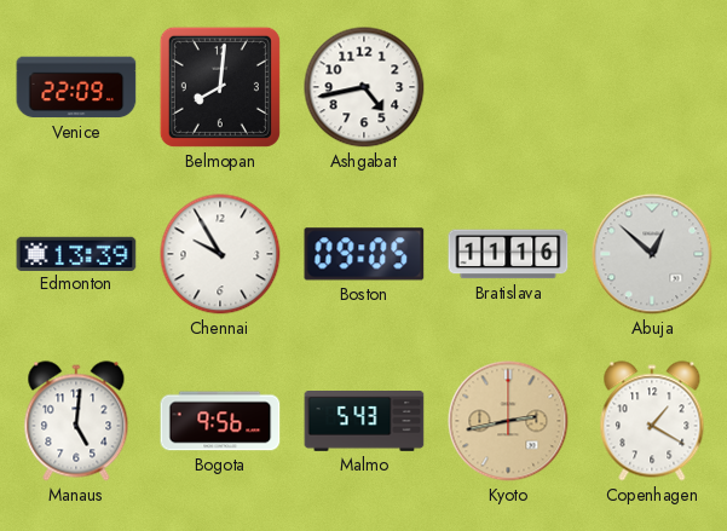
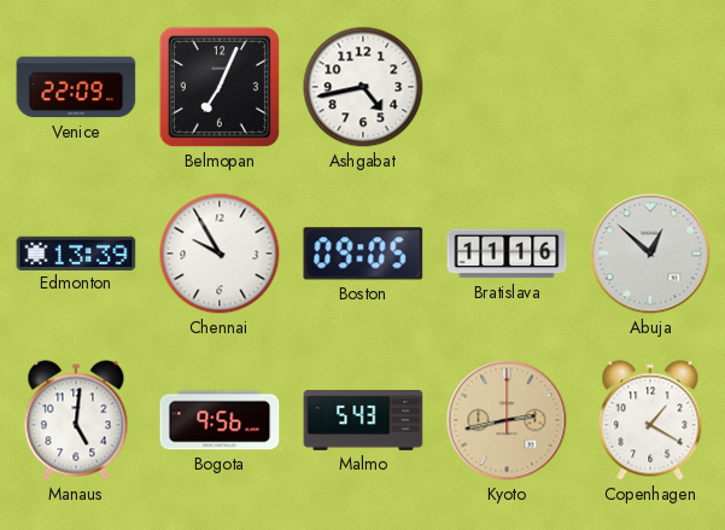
Belmopan: 8:01 -> 7:04
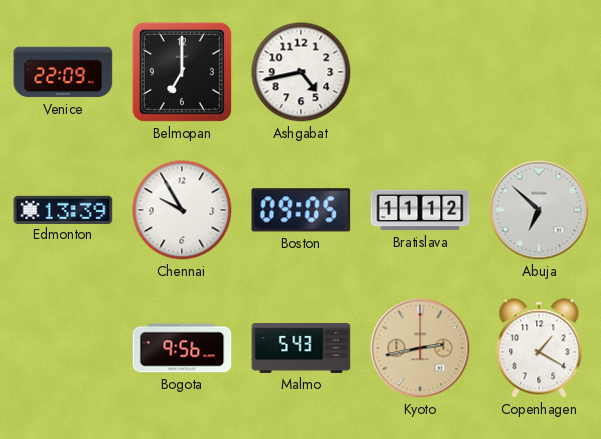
Belmopan: 7:04 -> 7:00
Bratislava: 11:16 -> 11:12
Abuja: 12:52 -> 6:52
Manaus: 5:01 -> none
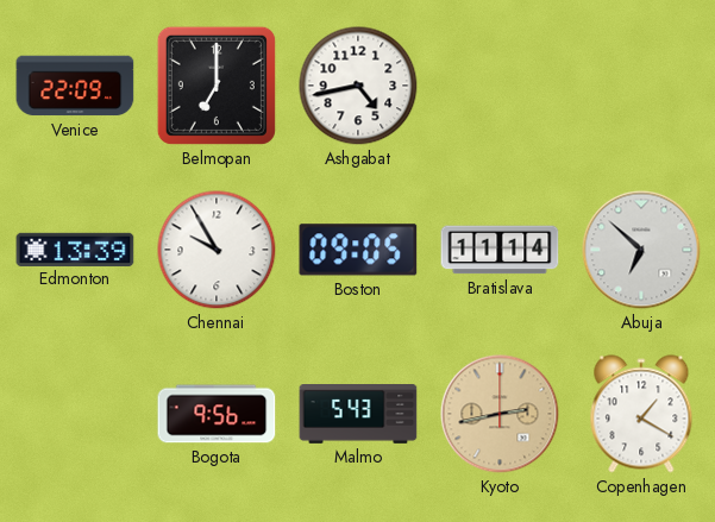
Bratislava: 11:12 -> 11:14
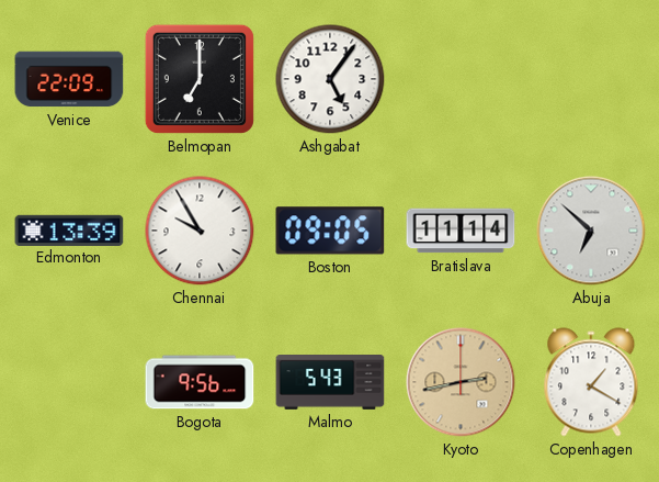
Ashgabat: 4:43 -> 5:06
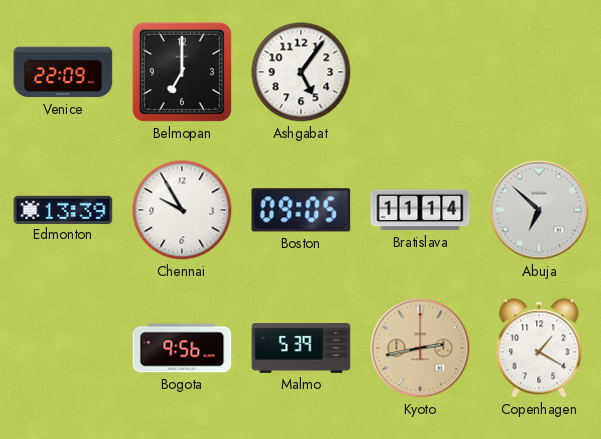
Malmo: 5:43 -> 5:39
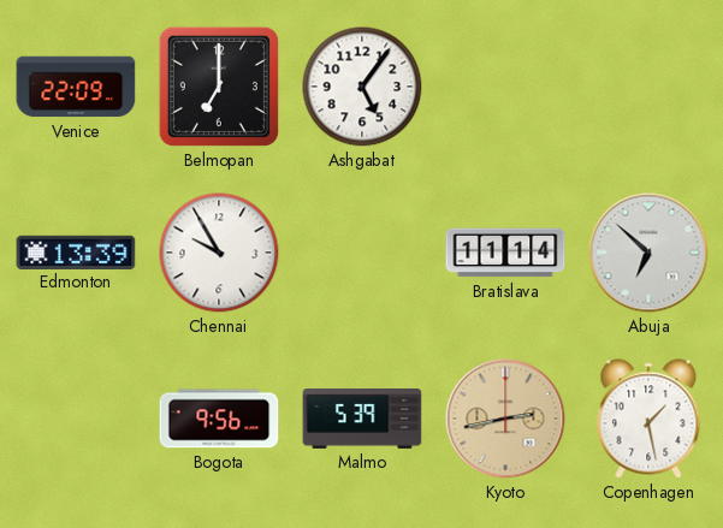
Boston: 09:05 -> none
Copenhagen: 1:20 -> 1:28
